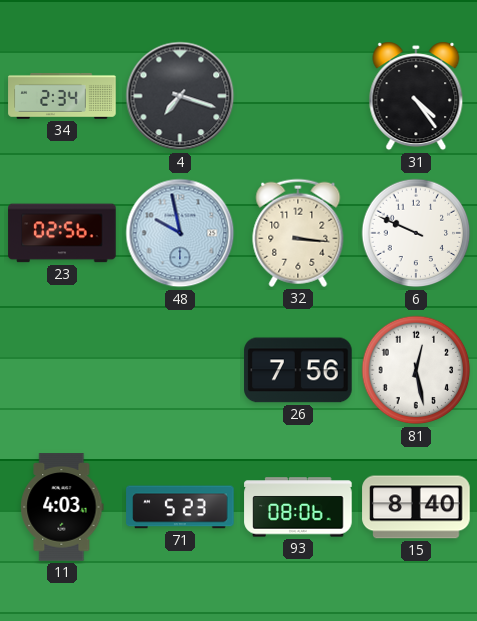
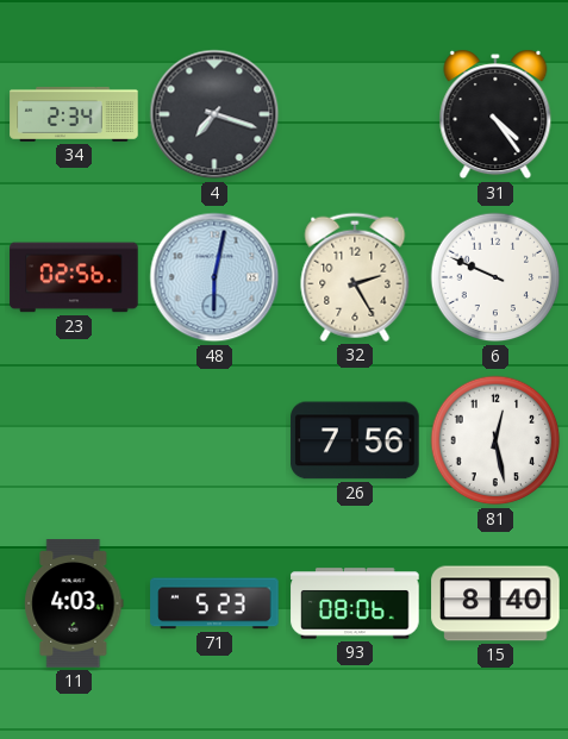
48: 9:58 -> 6:02
32: 3:16 -> 2:25
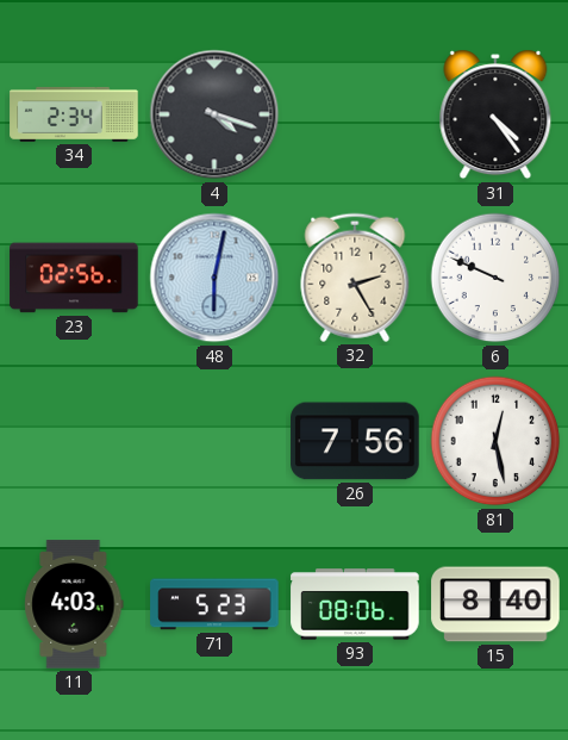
4: 7:18 -> 4:18
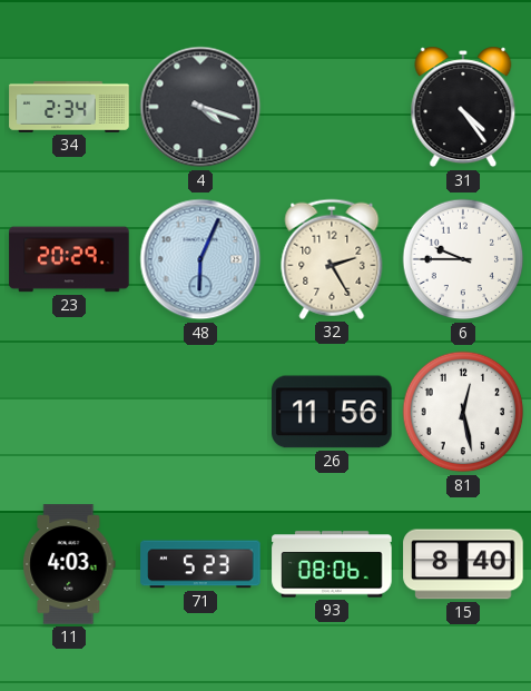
23: 02:56 -> 20:29
48: 6:02 -> 6:04
6: 9:49 -> 9:45
26: 7:56 -> 11:56
